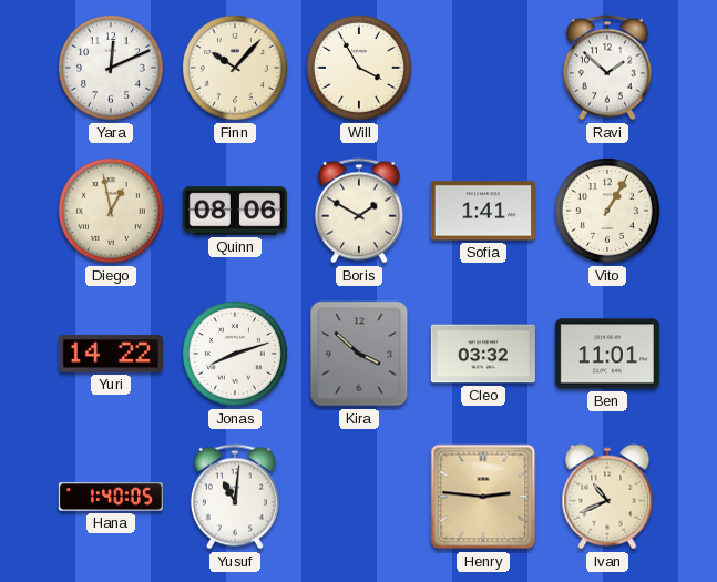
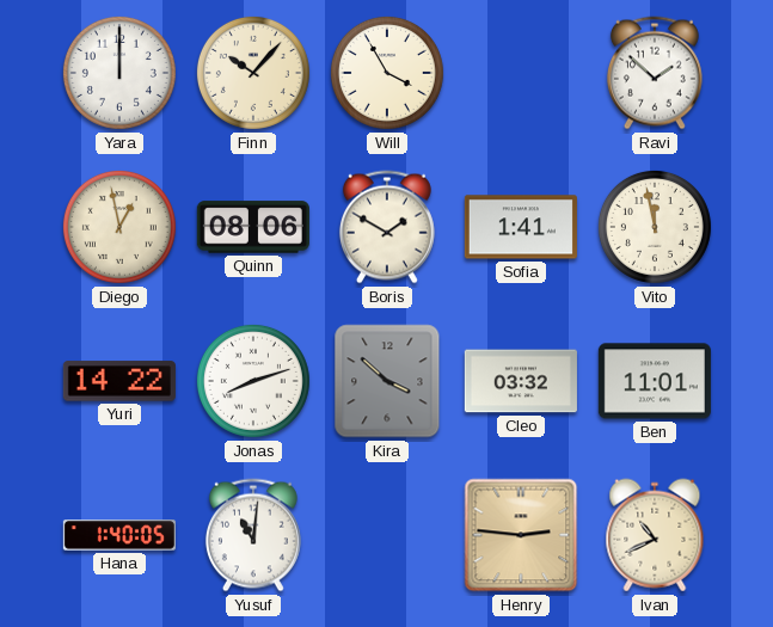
Yara: 12:11 -> 12:00
Vito: 1:05 -> 11:58
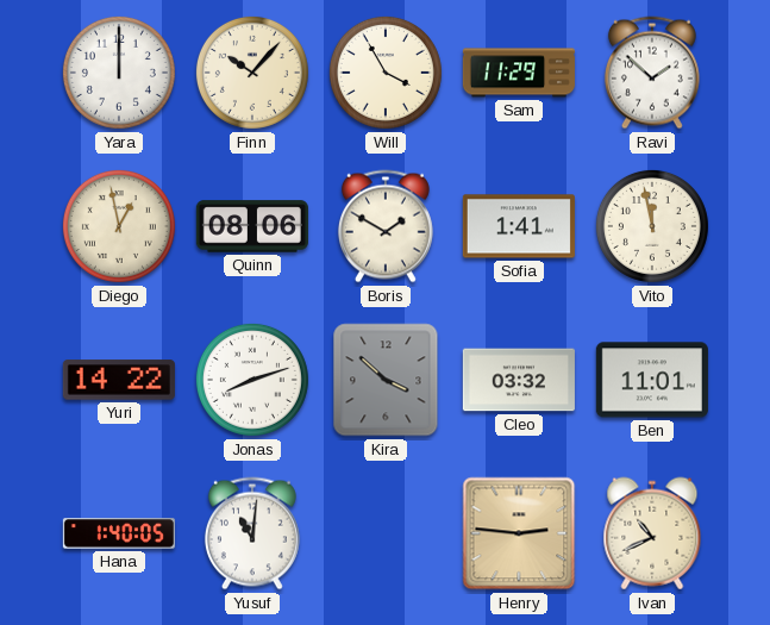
Sam: none -> 11:29
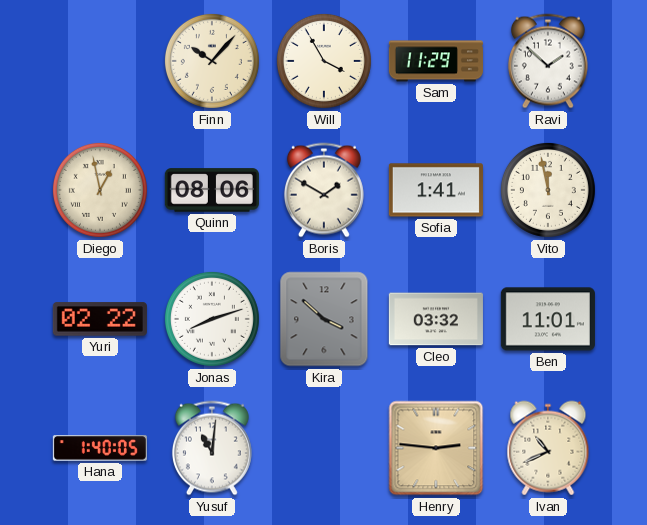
Yara: 12:00 -> none
Yuri: 14:22 -> 02:22
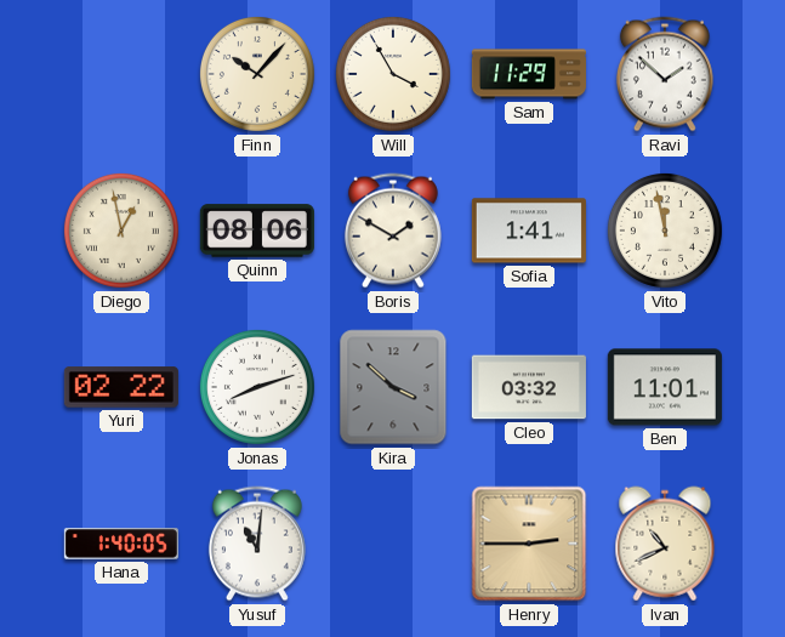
Henry: 2:46 -> 2:45
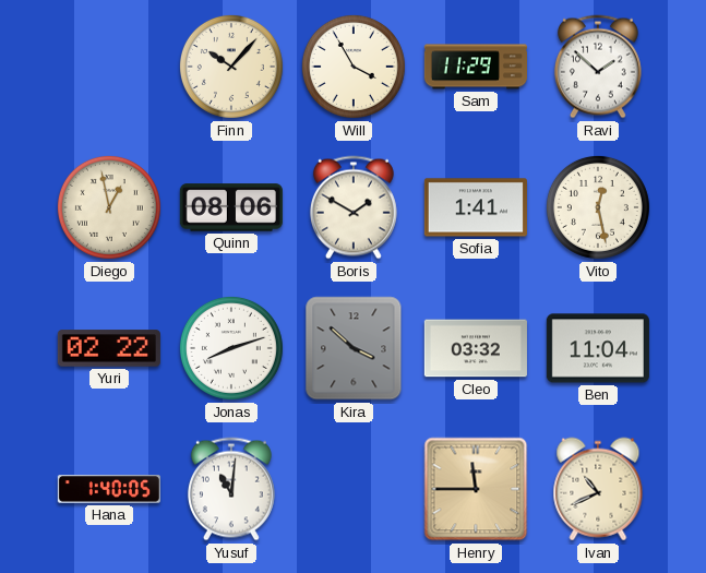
Vito: 11:58 -> 12:28
Ben: 11:01 -> 11:04
Henry: 2:45 -> 11:45
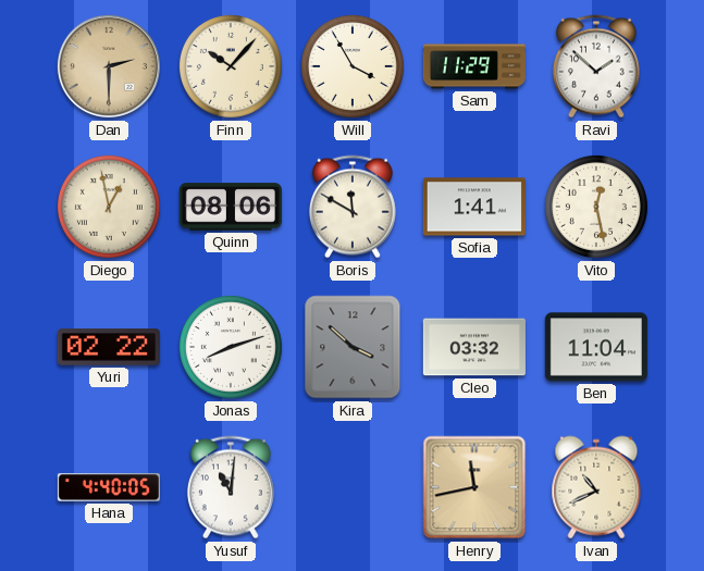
Dan: none -> 2:30
Boris: 1:50 -> 11:50
Hana: 1:40 -> 4:40
Henry: 11:45 -> 11:43
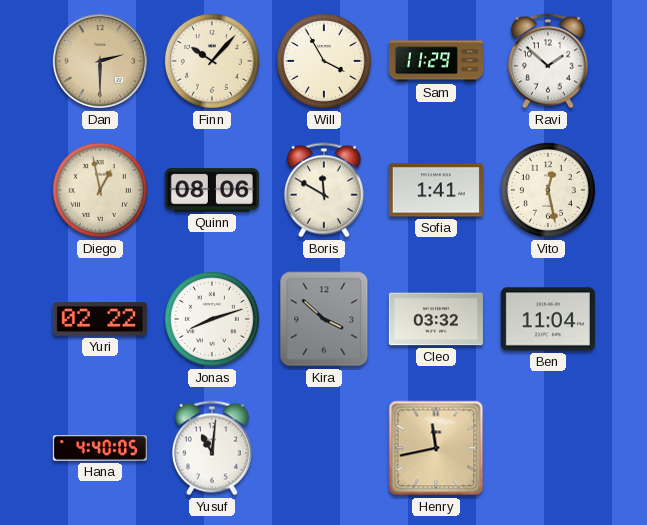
Ivan: 10:41 -> none
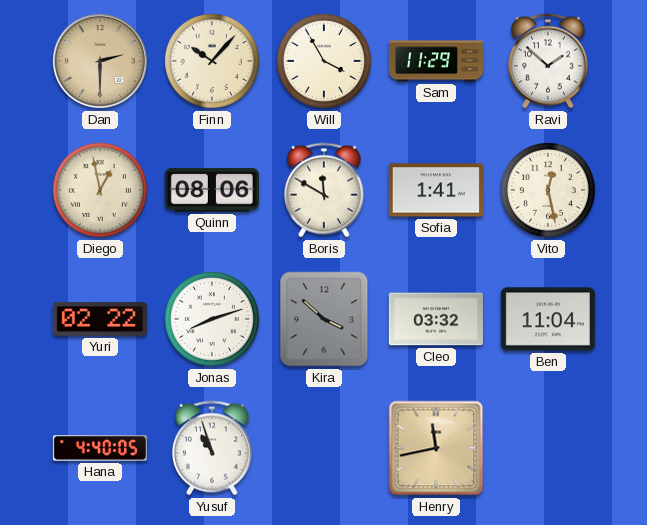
Yusuf: 11:01 -> 10:57
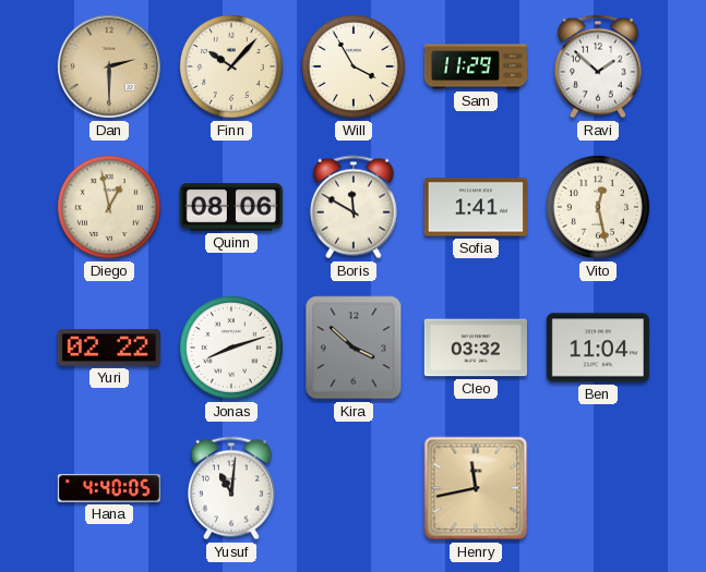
Yusuf: 10:57 -> 11:01
